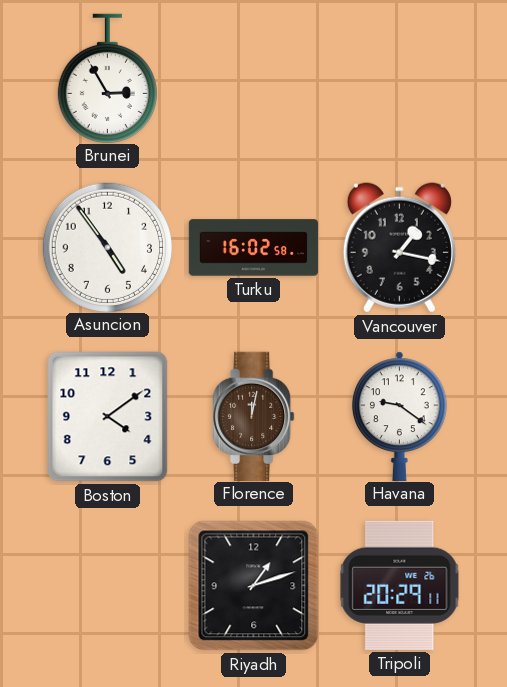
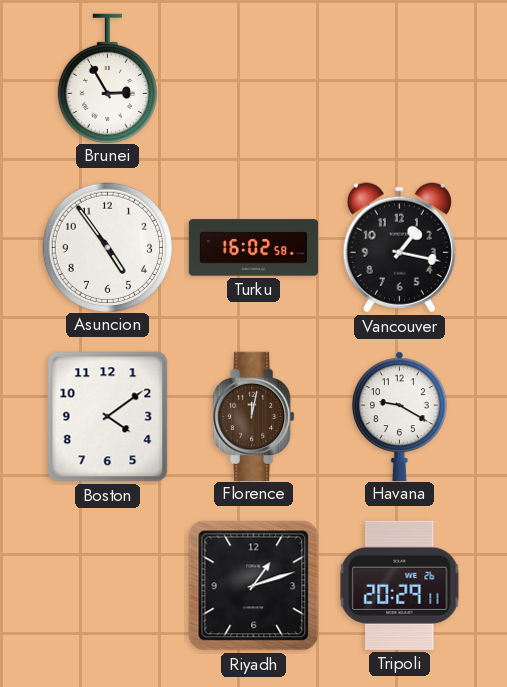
Havana: 9:21 -> 9:20
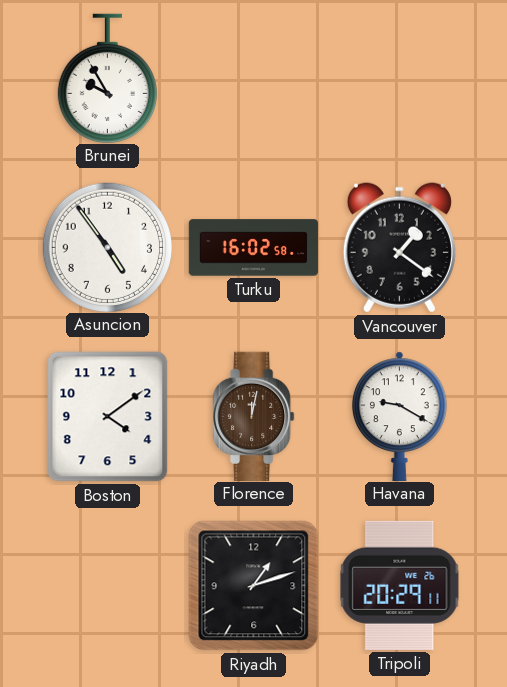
Brunei: 2:55 -> 9:55
Vancouver: 1:17 -> 1:21
